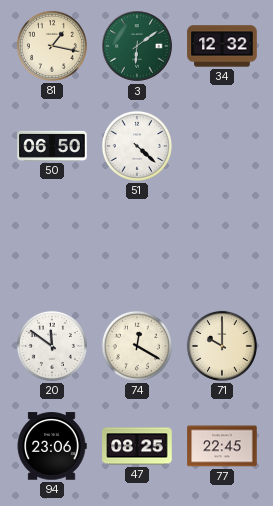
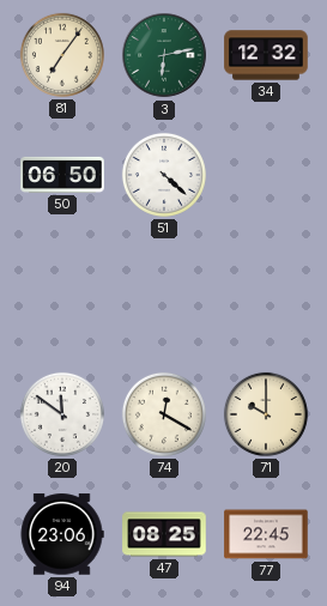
81: 1:17 -> 7:06
3: 6:09 -> 6:13
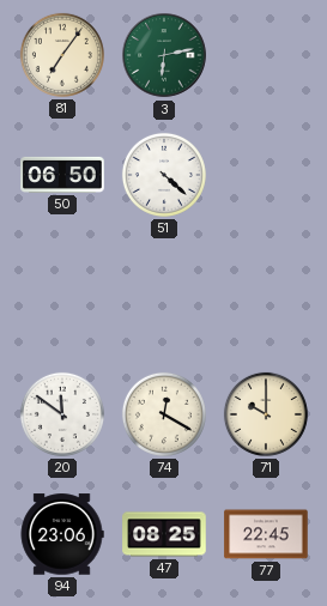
34: 12:32 -> none
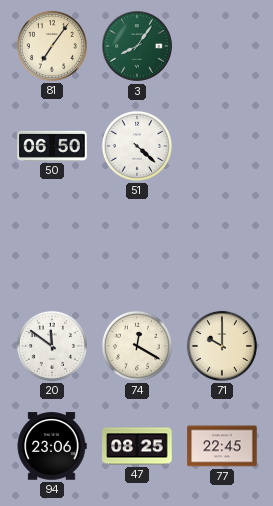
3: 6:13 -> 8:06
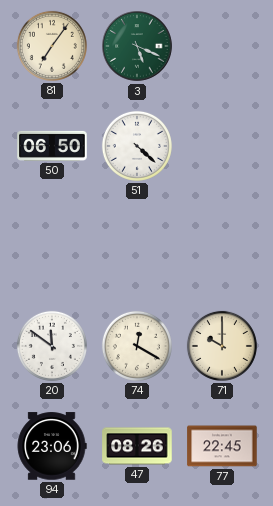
3: 8:06 -> 5:19
47: 08:25 -> 08:26
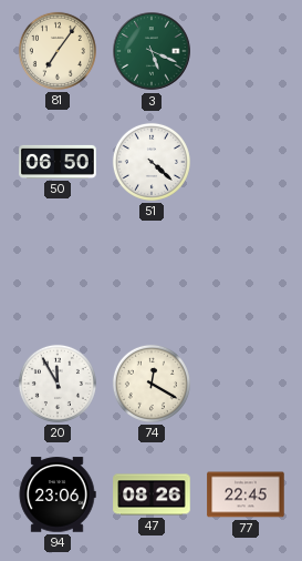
20: 11:51 -> 11:55
71: 10:00 -> none
